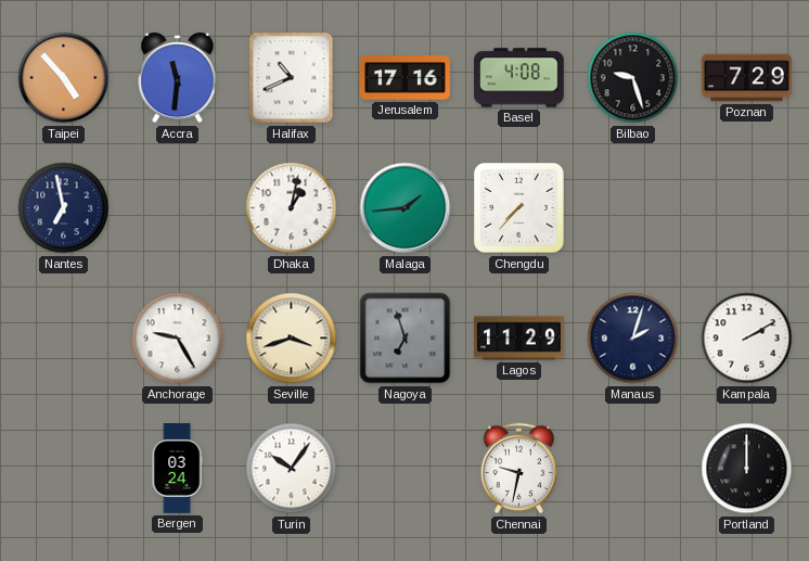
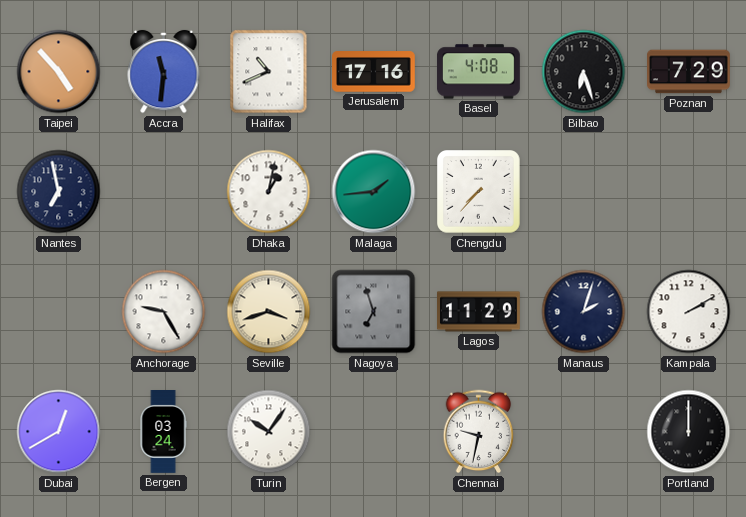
Bilbao: 9:27 -> 6:27
Dubai: none -> 12:40
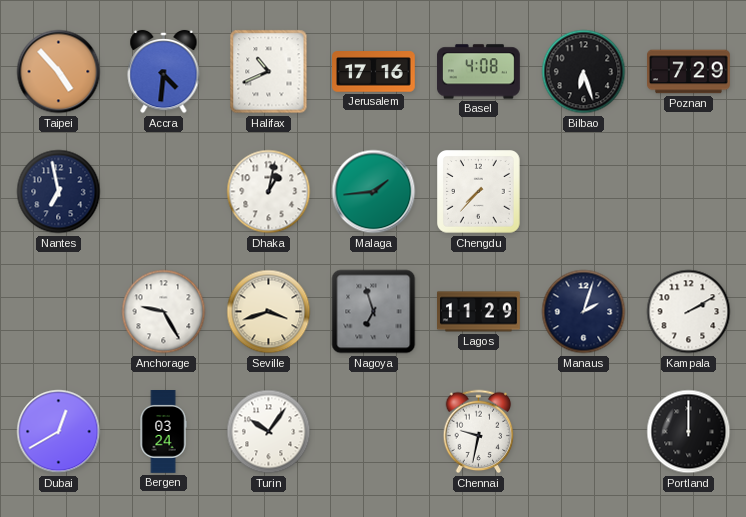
Accra: 11:31 -> 4:31
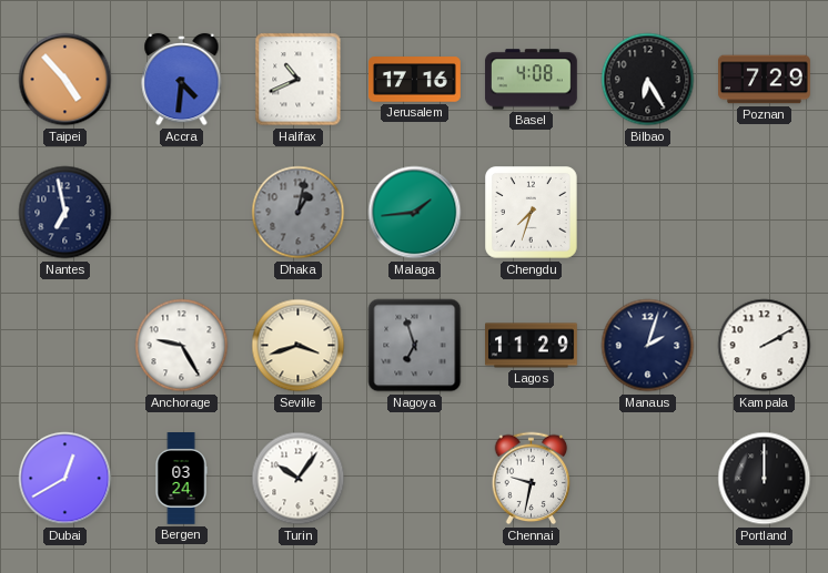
Bilbao: 6:27 -> 6:25
Dhaka dial: white -> grey
Chengdu: 7:37 -> 7:33
